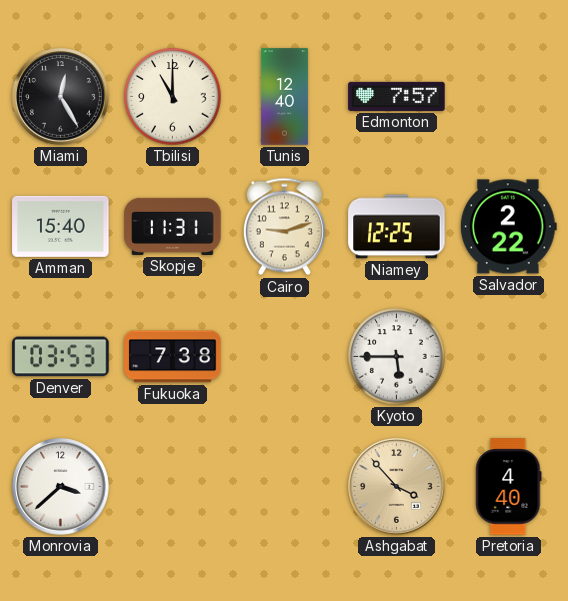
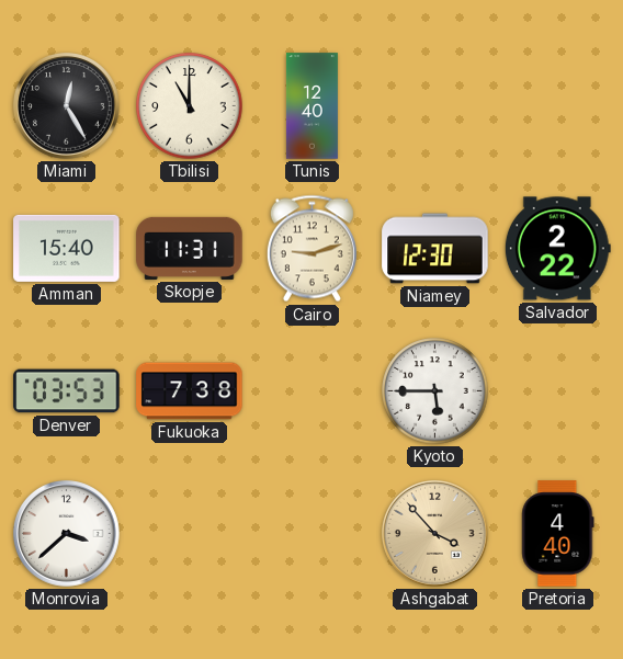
Edmonton: 7:57 -> none
Niamey: 12:25 -> 12:30
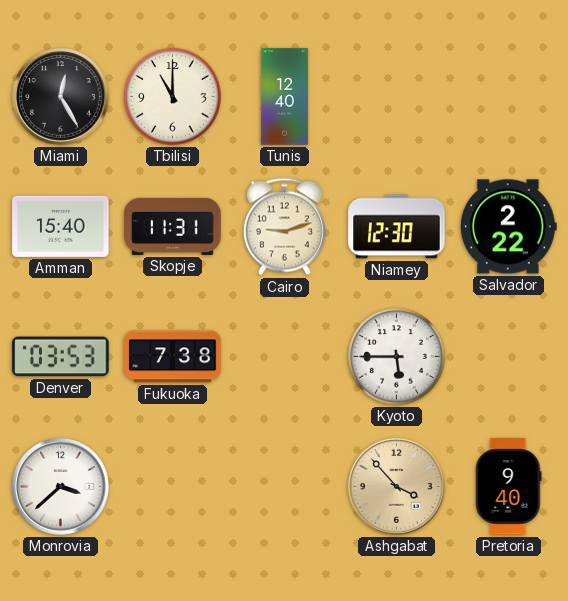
Pretoria: 4:40 -> 9:40
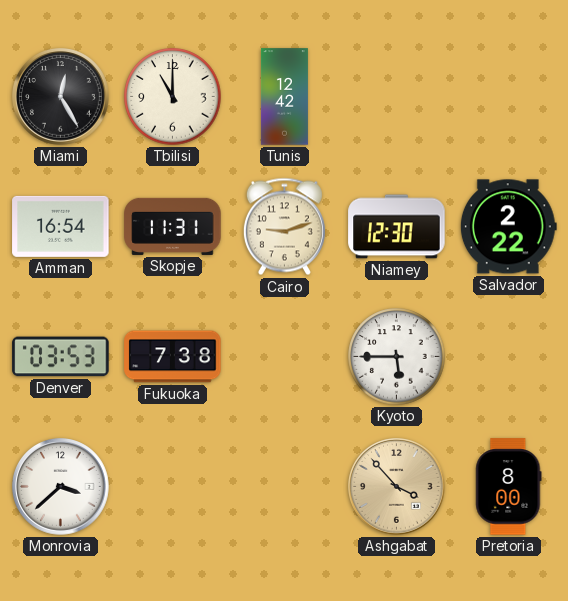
Tunis: 12:40 -> 12:42
Amman: 15:40 -> 16:54
Pretoria: 9:40 -> 8:00
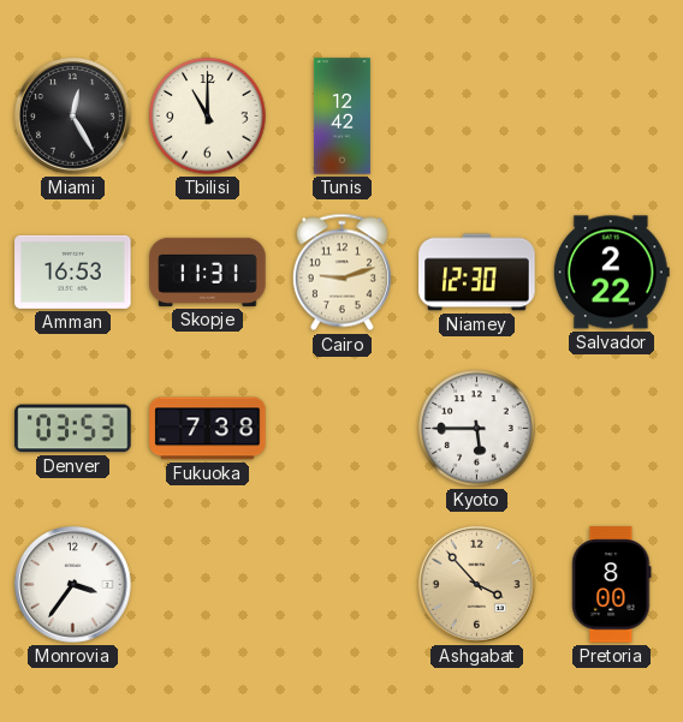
Amman: 16:54 -> 16:53
Monrovia: 3:38 -> 3:36
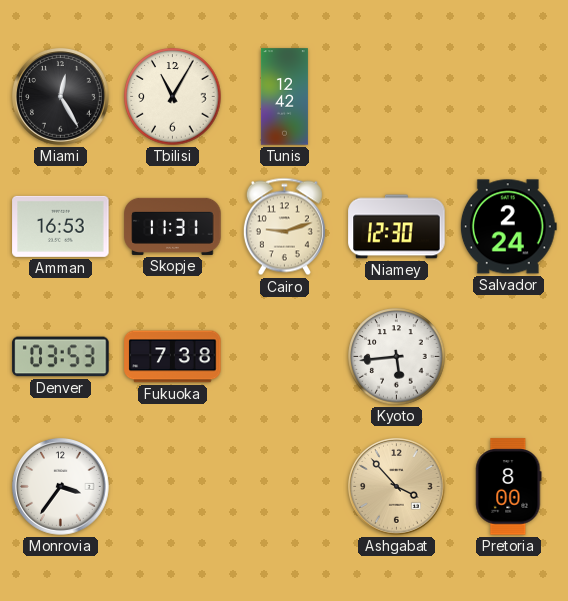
Tbilisi: 11:00 -> 11:05
Salvador: 2:22 -> 2:24
Kyoto: 5:45 -> 5:44
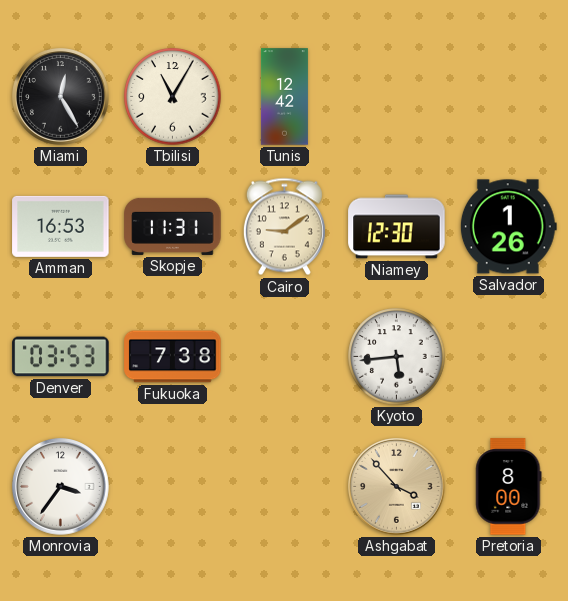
Cairo: 9:12 -> 9:09
Salvador: 2:24 -> 1:26
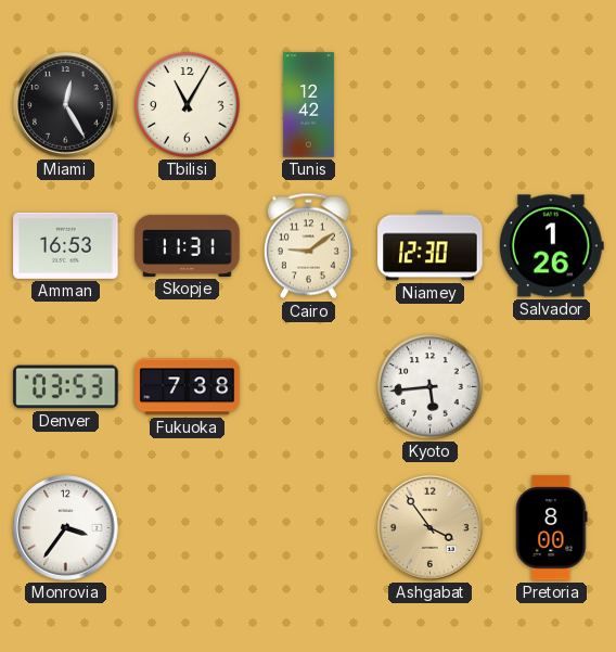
Ashgabat: 3:53 -> 3:54
